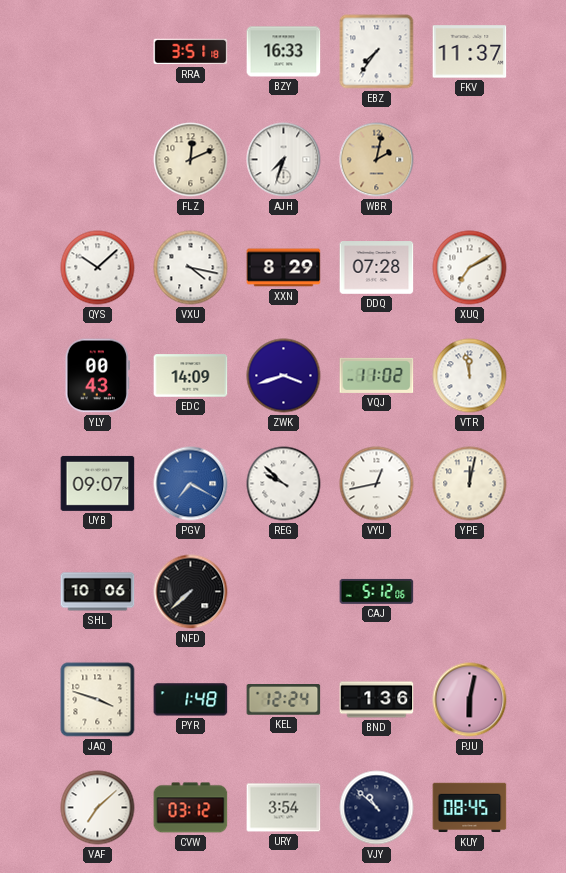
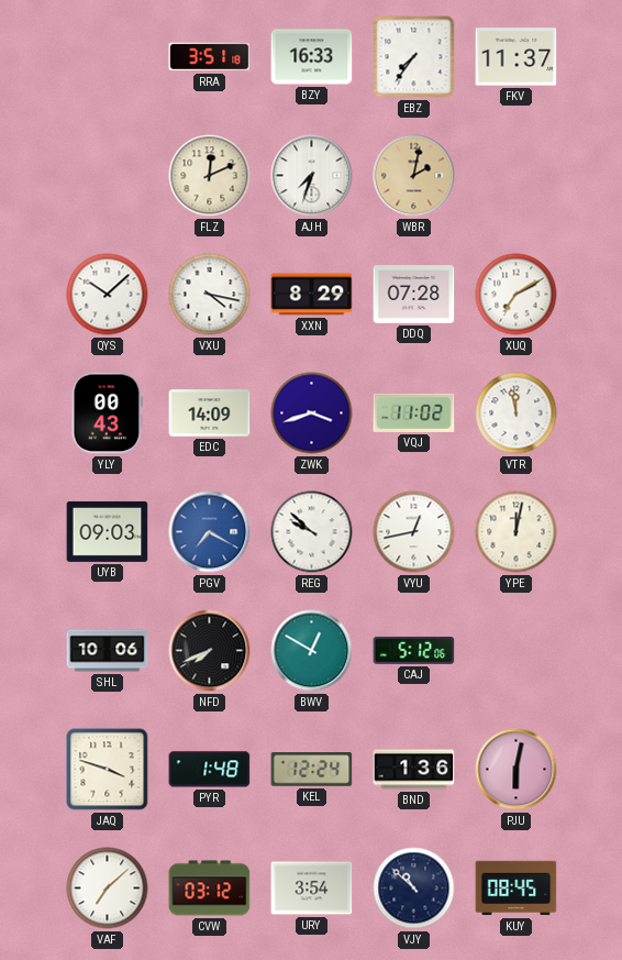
UYB: 09:07 -> 09:03
NFD: 7:38 -> 7:41
BWV: none -> 12:50
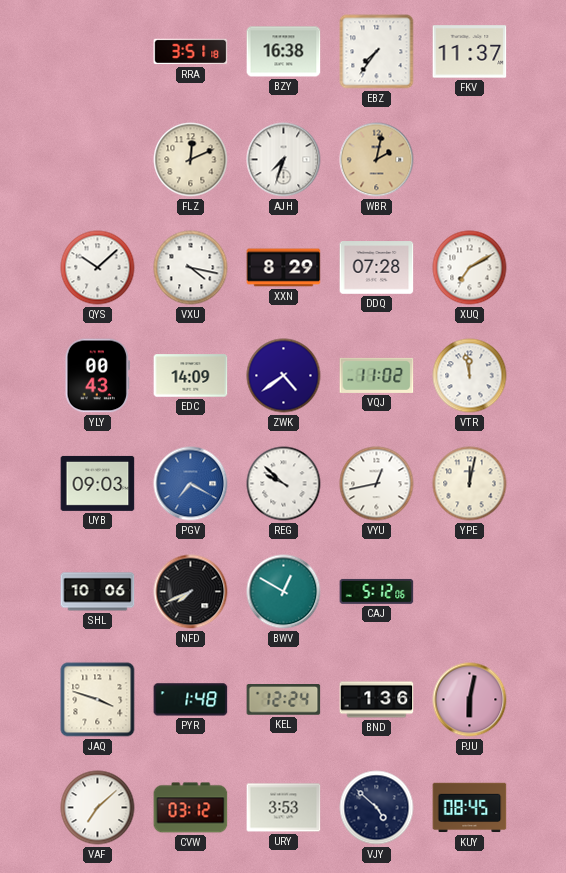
BZY: 16:33 -> 16:38
ZWK: 3:42 -> 4:39
URY: 3:54 -> 3:53
VJY: 10:52 -> 4:52
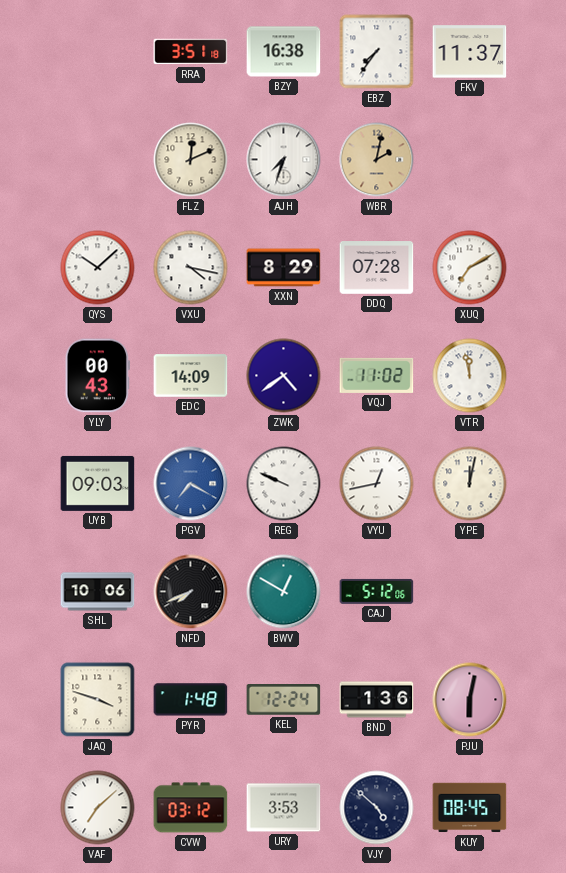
REG: 9:52 -> 9:49
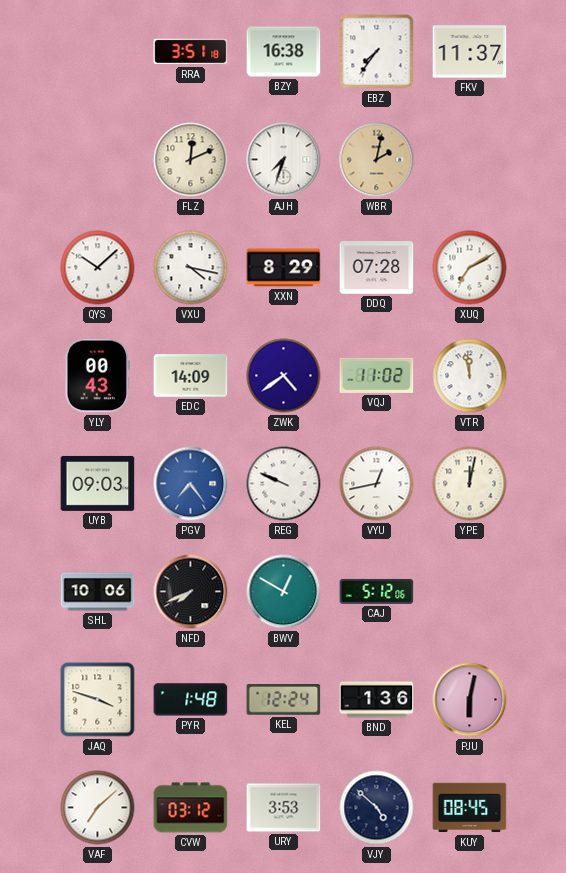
PGV: 7:20 -> 7:24
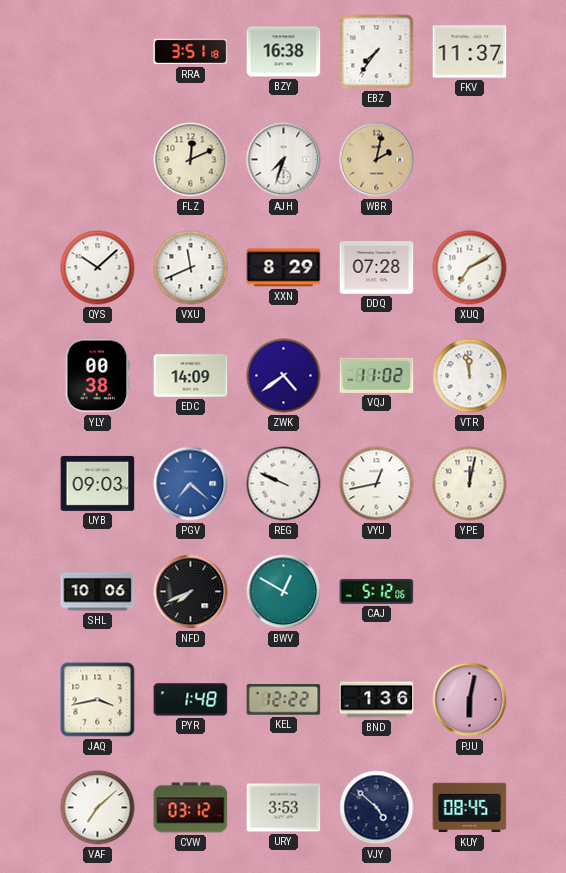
VXU: 4:17 -> 11:41
YLY: 00:43 -> 00:38
PGV: 7:24 -> 7:22
JAQ: 3:48 -> 3:43
KEL: 12:24 -> 12:22
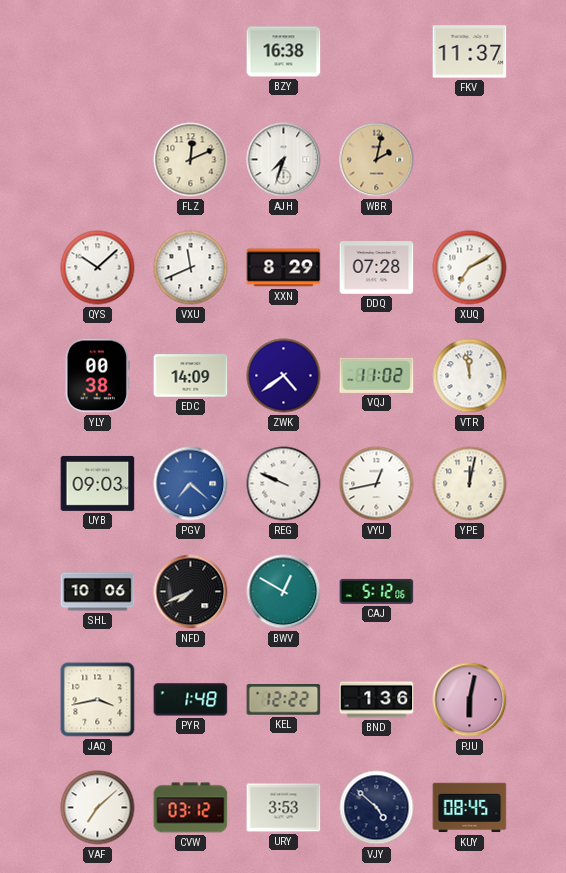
RRA: 3:51 -> none
EBZ: 7:36 -> none
